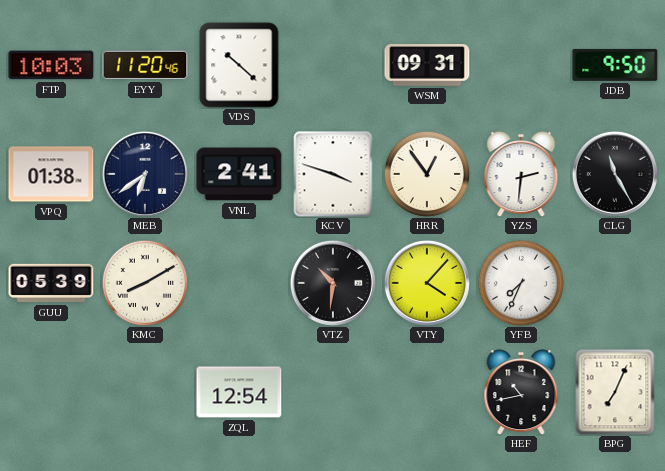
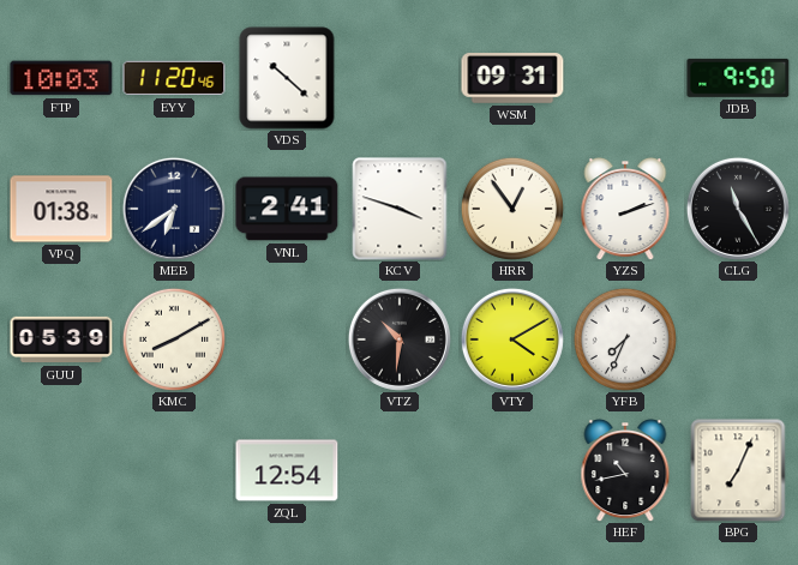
YZS: 2:31 -> 2:12
VTY: 4:07 -> 4:10
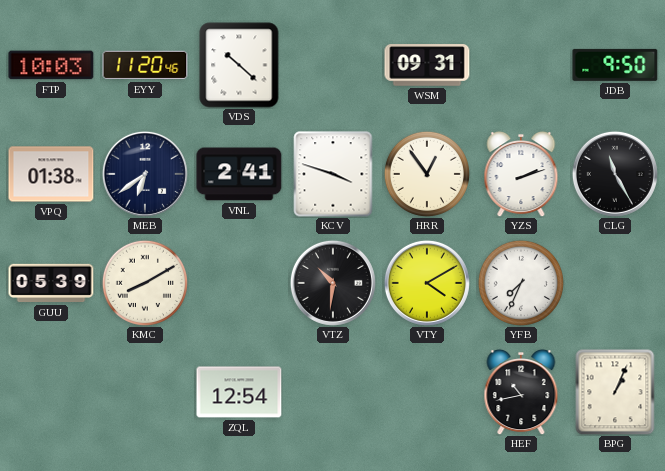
BPG: 7:04 -> 1:04
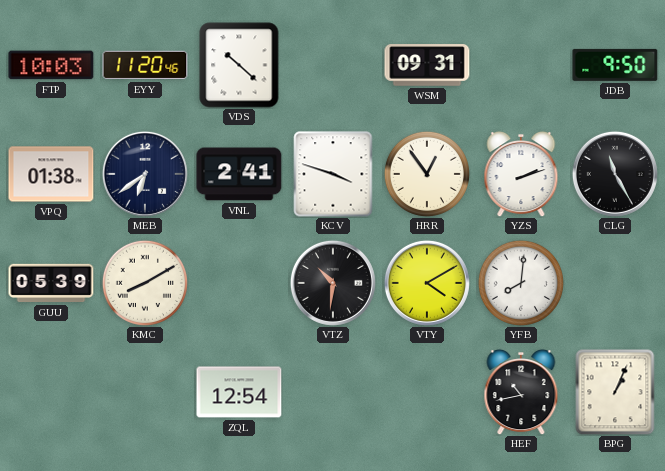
YFB: 7:34 -> 8:01
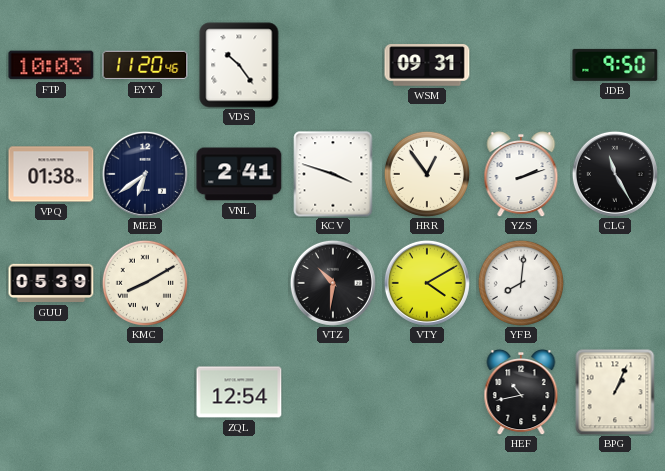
VDS: 10:22 -> 10:24
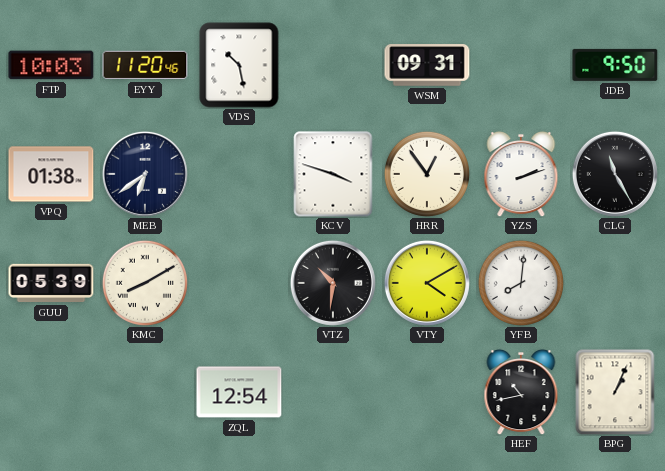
VDS: 10:24 -> 10:28
VNL: 2:41 -> none
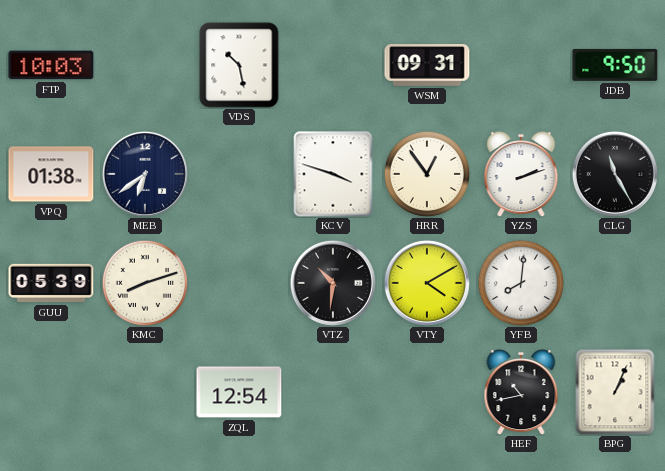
EYY: 11:20 -> none
KMC: 8:10 -> 8:12
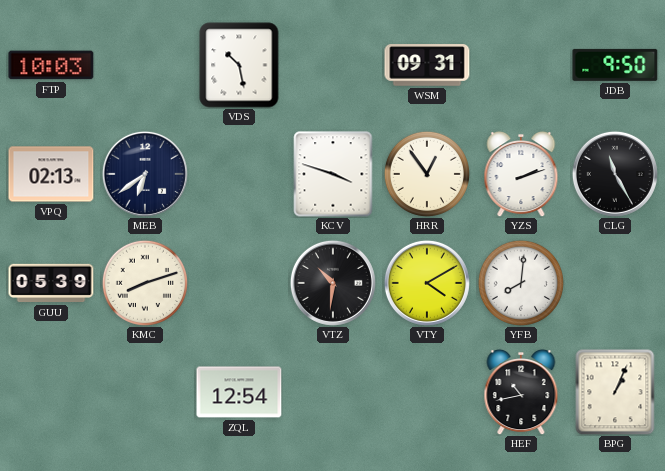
VPQ: 01:38 -> 02:13
